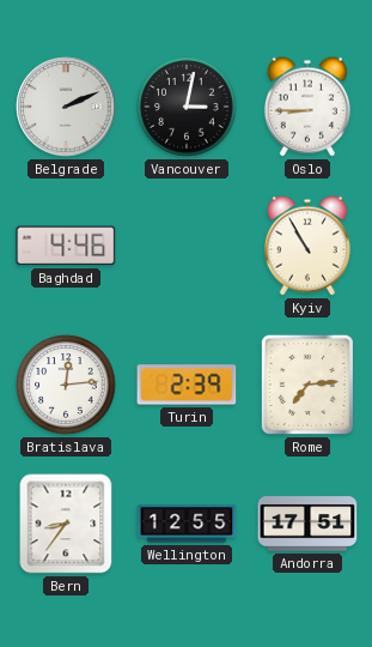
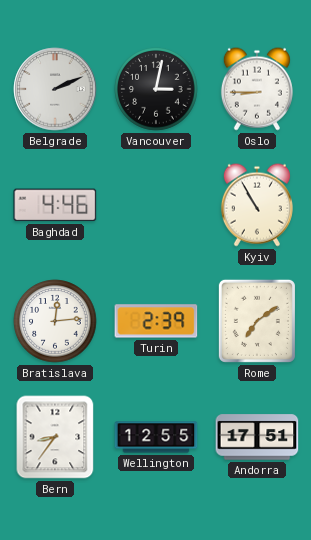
Rome: 7:14 -> 7:09
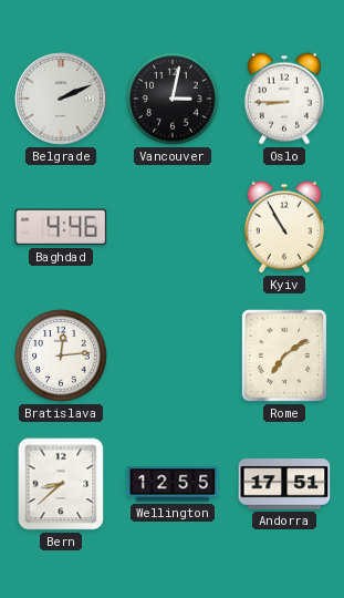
Turin: 2:39 -> none
Bern: 8:36 -> 8:38
